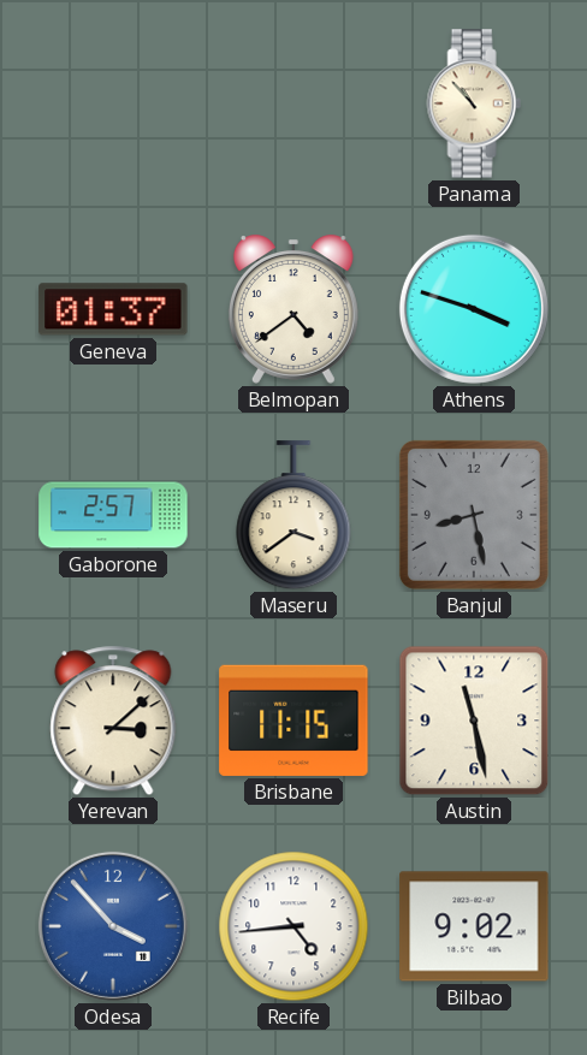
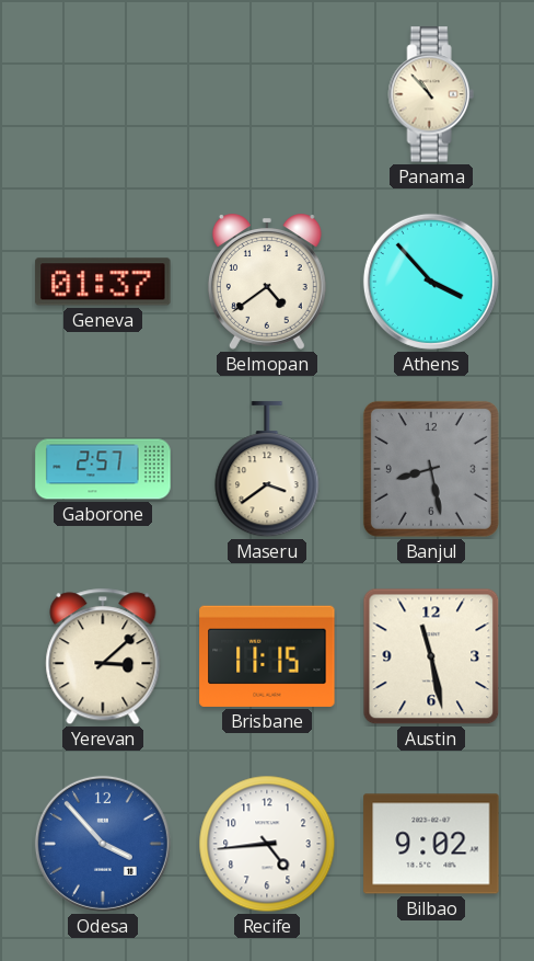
Athens: 3:48 -> 3:53
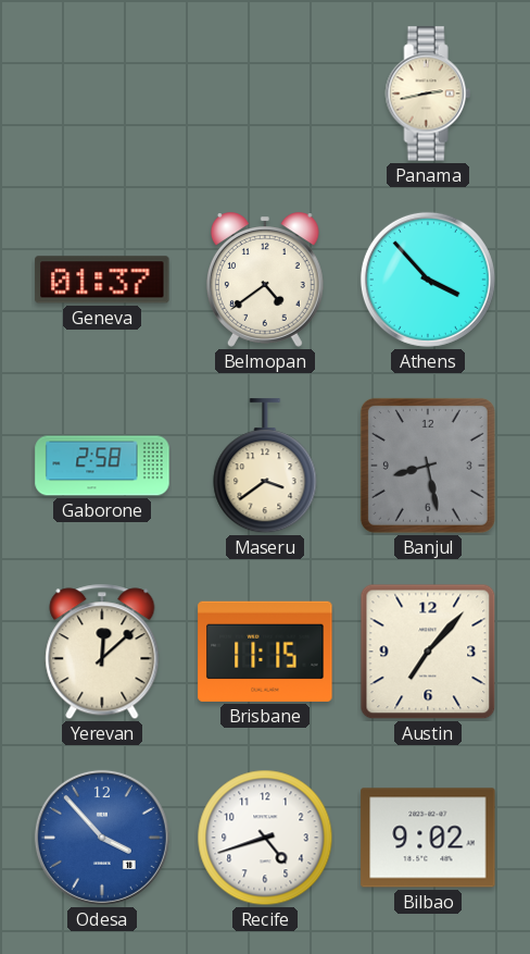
Panama: 10:53 -> 2:43
Gaborone: 2:57 -> 2:58
Yerevan: 3:08 -> 12:08
Austin: 11:28 -> 7:07
Recife: 4:44 -> 4:42
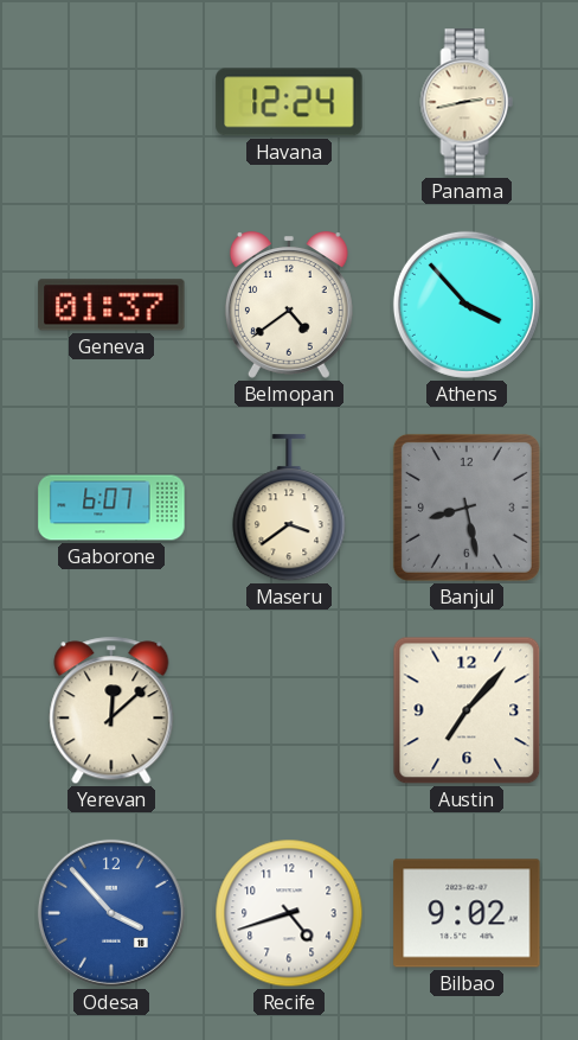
Havana: none -> 12:24
Gaborone: 2:58 -> 6:07
Brisbane: 11:15 -> none
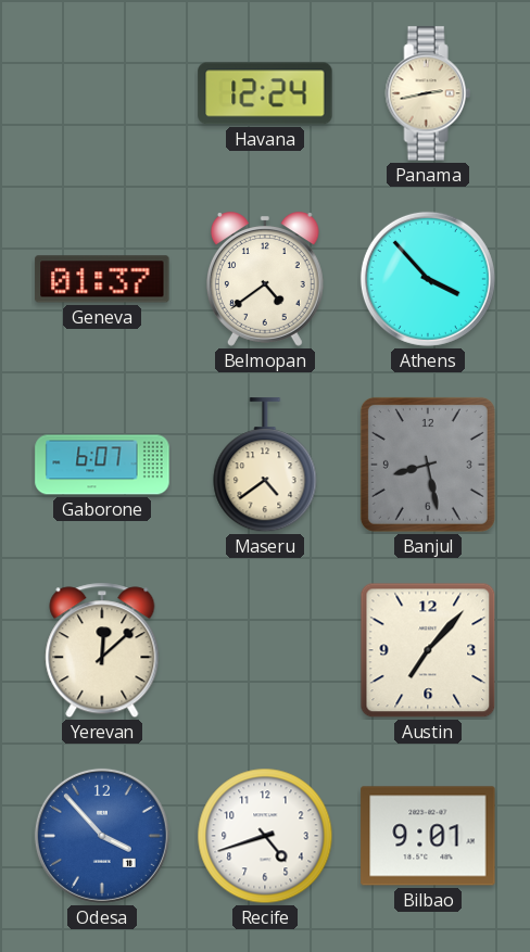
Maseru: 3:39 -> 4:39
Bilbao: 9:02 -> 9:01
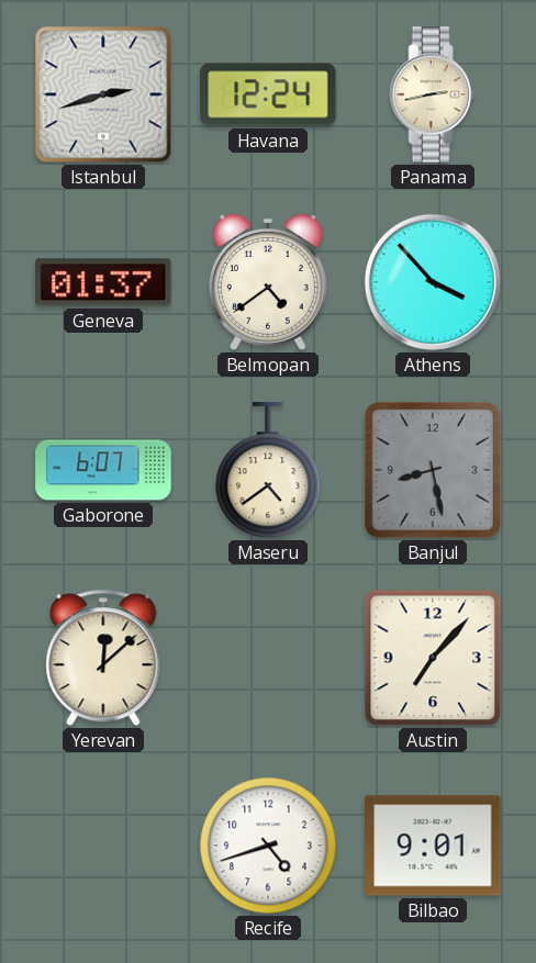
Istanbul: none -> 2:42
Odesa: 3:53 -> none
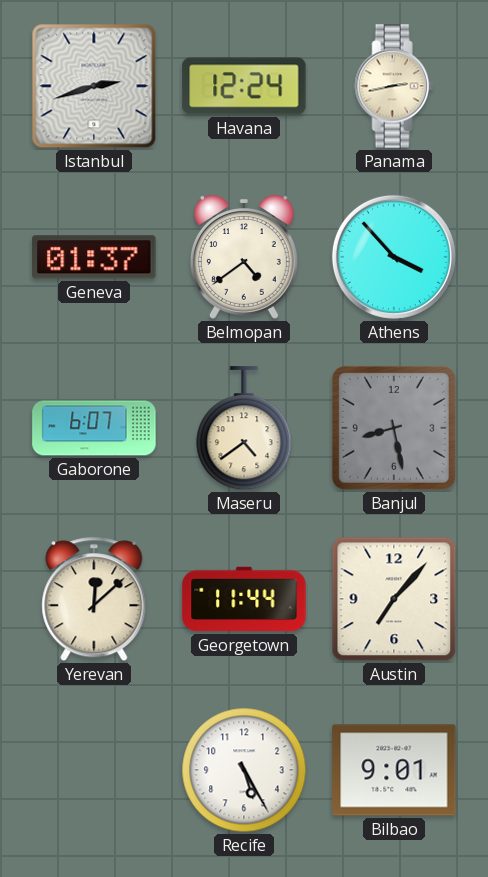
Georgetown: none -> 11:44
Recife: 4:42 -> 5:25
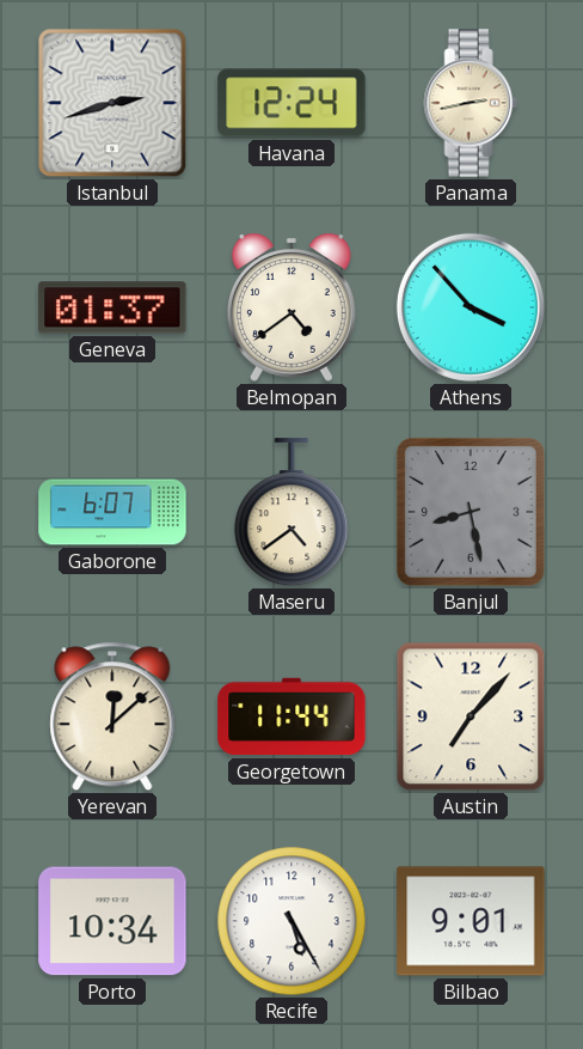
Porto: none -> 10:34
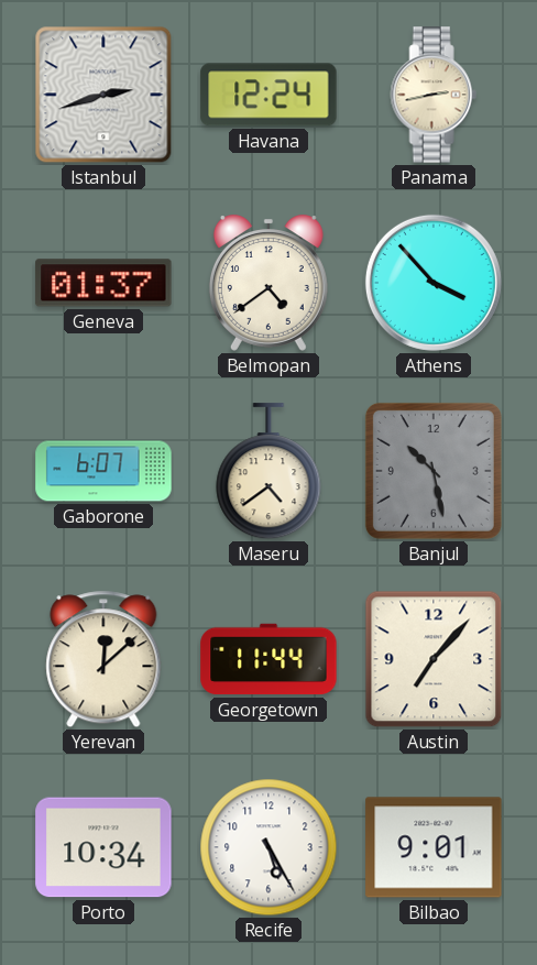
Banjul: 8:28 -> 10:28
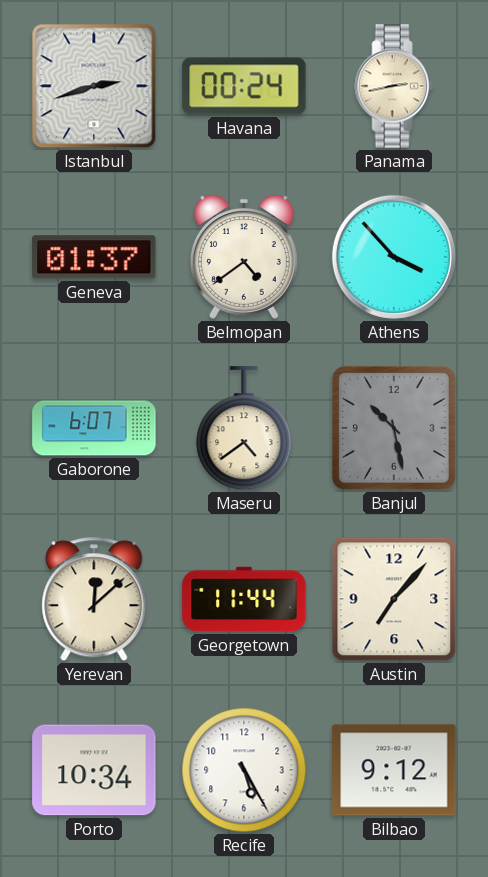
Havana: 12:24 -> 00:24
Bilbao: 9:01 -> 9:12
